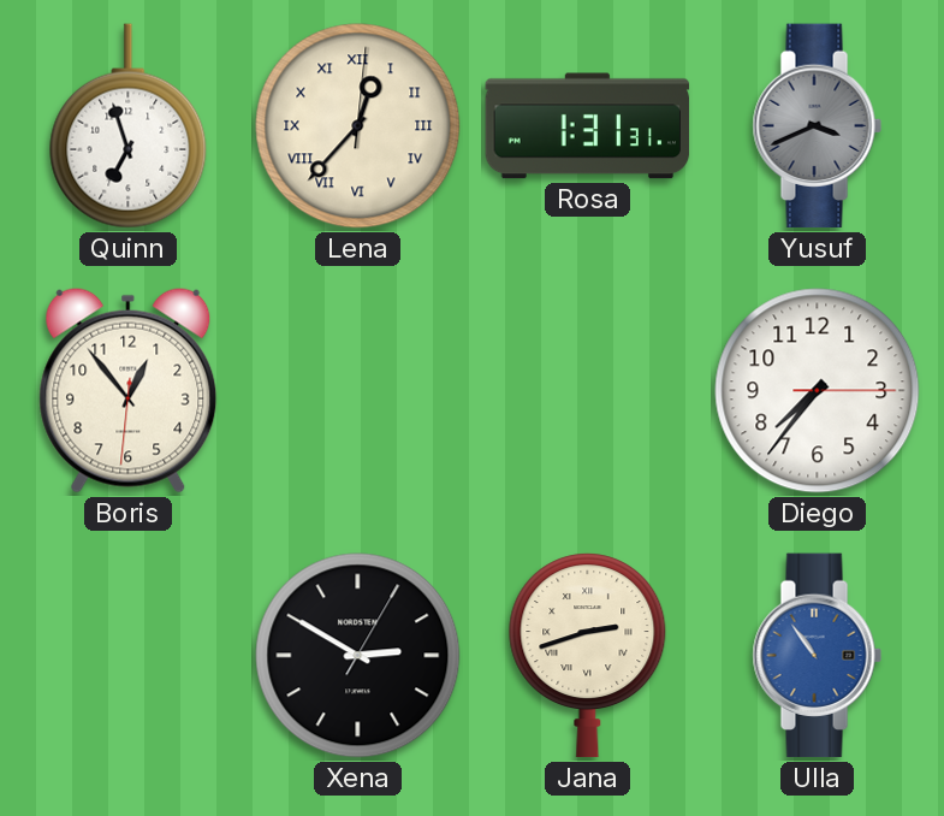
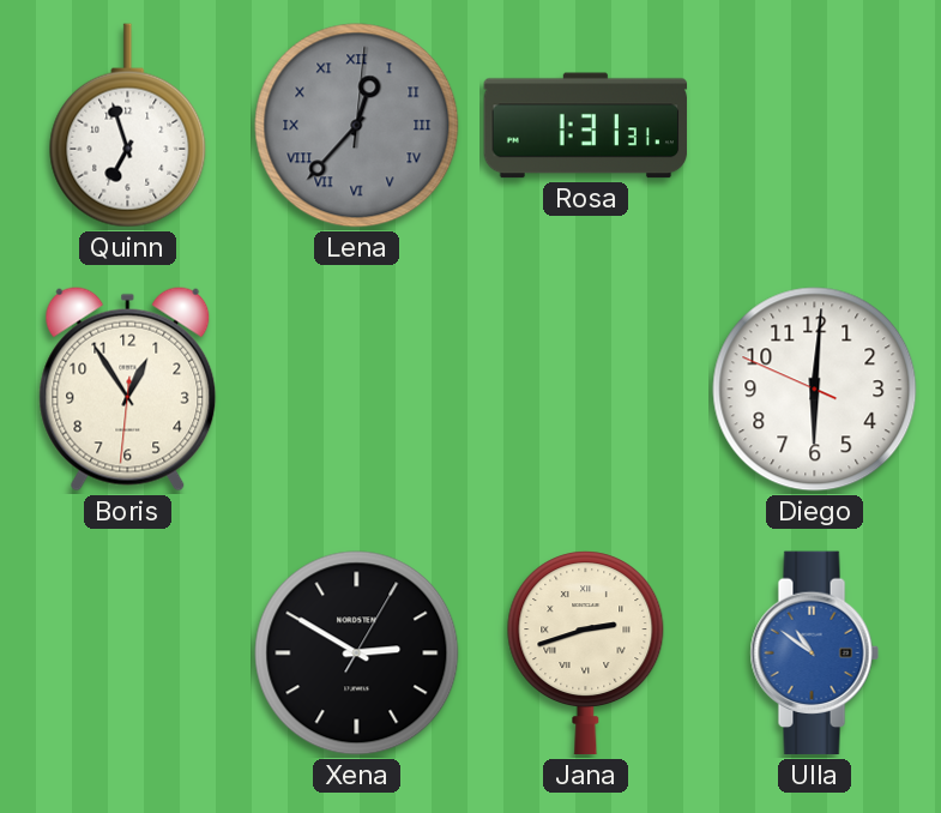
Lena dial: cream -> grey
Yusuf: 3:41 -> none
Boris: 12:53 -> 12:54
Diego: 7:36 -> 6:00
Ulla: 10:54 -> 10:51
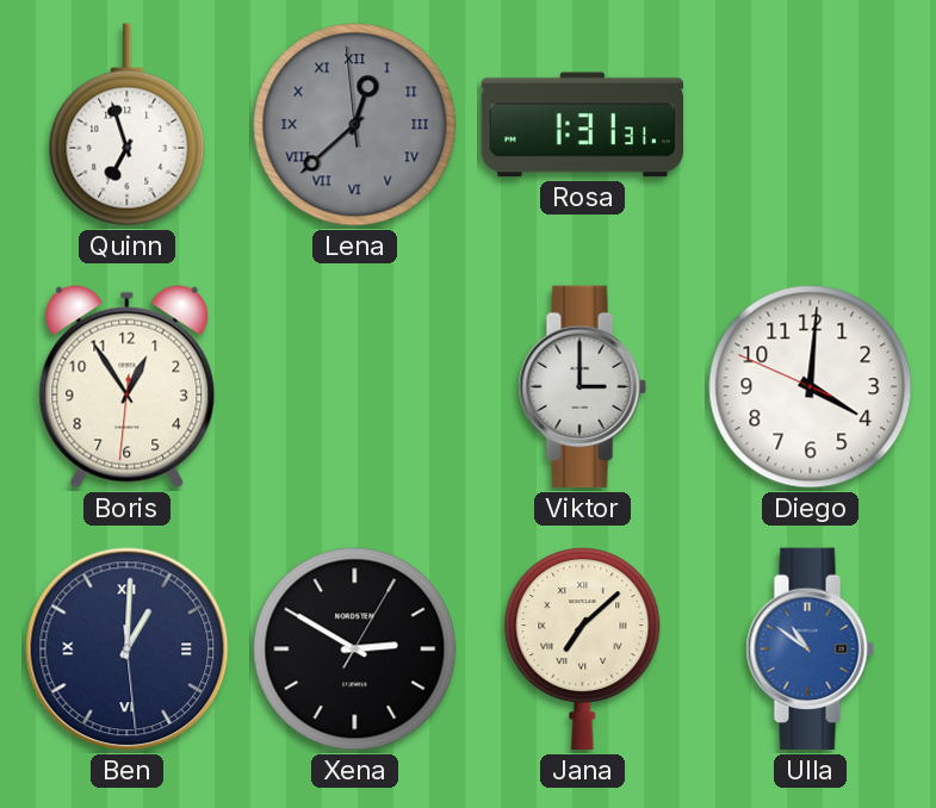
Lena: 12:37:01 -> 12:37:59
Viktor: none -> 3:00
Diego: 6:00 -> 4:00
Ben: none -> 1:00
Jana: 2:42 -> 7:08
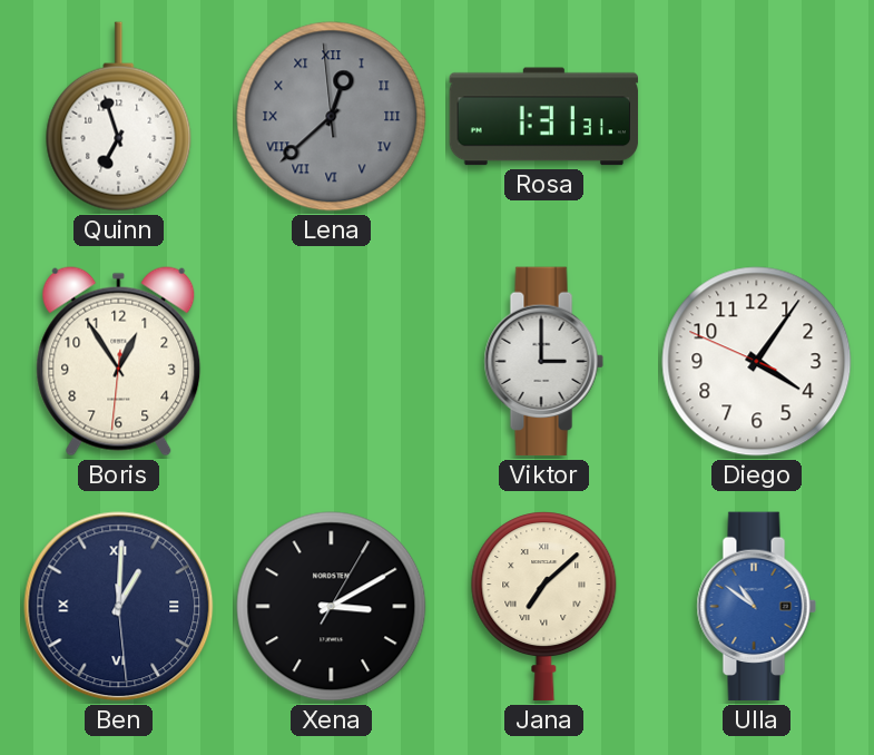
Diego: 4:00 -> 4:05
Xena: 2:50 -> 3:10
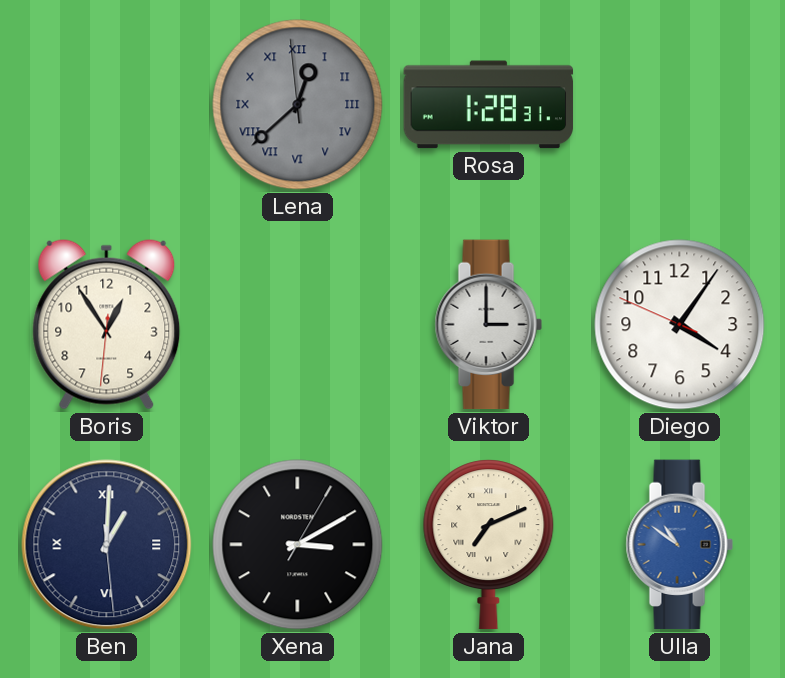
Quinn: 6:57 -> none
Rosa: 1:31 -> 1:28
Jana: 7:08 -> 7:11
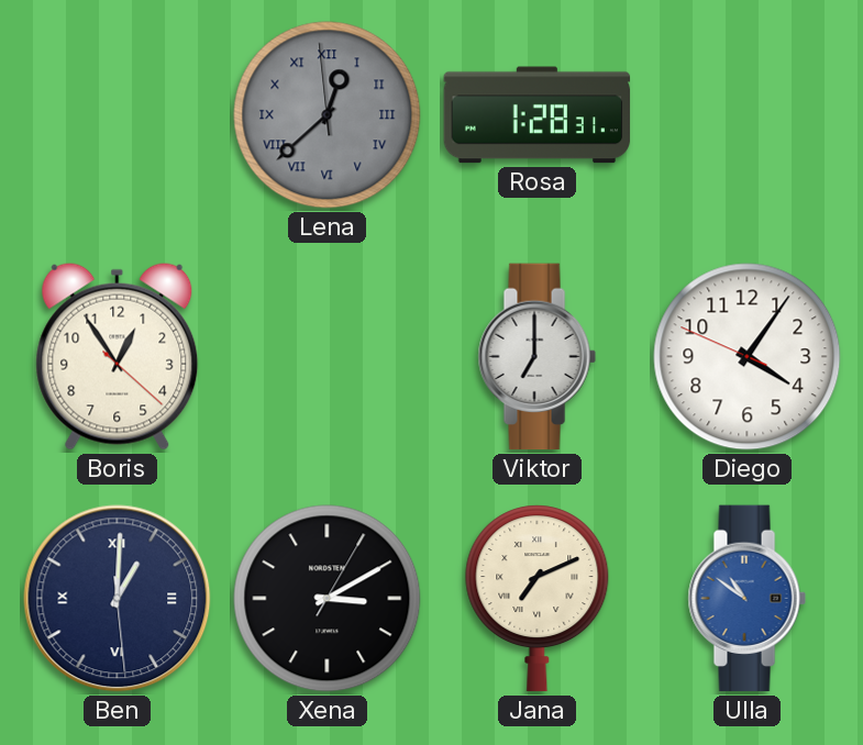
Boris: 12:54:31 -> 12:54:22
Viktor: 3:00 -> 7:00
